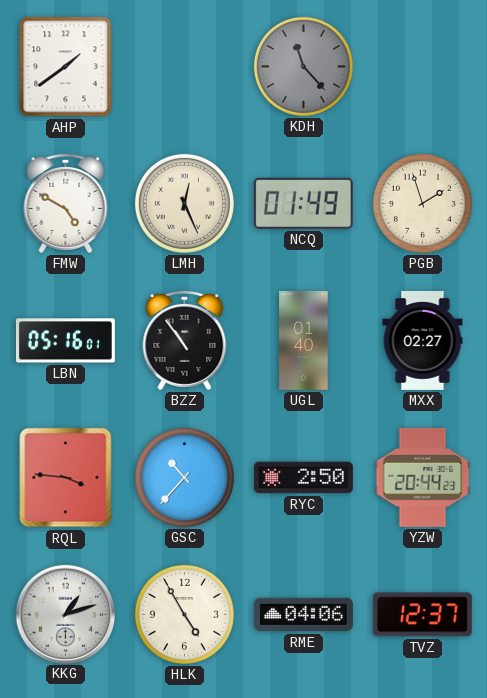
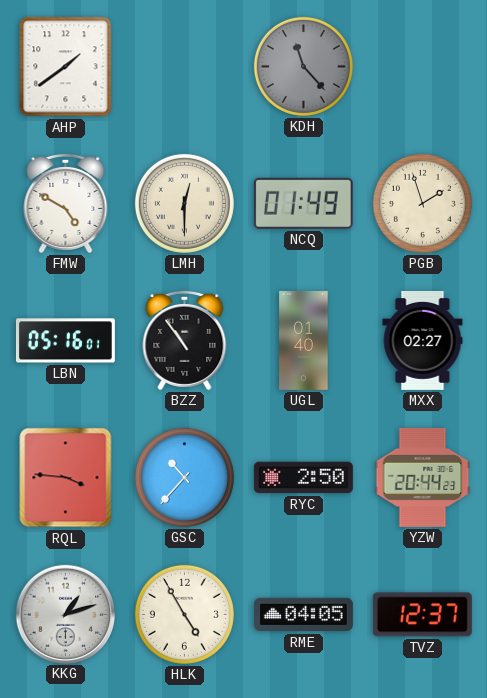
LMH: 12:26 -> 12:30
RME: 04:06 -> 04:05
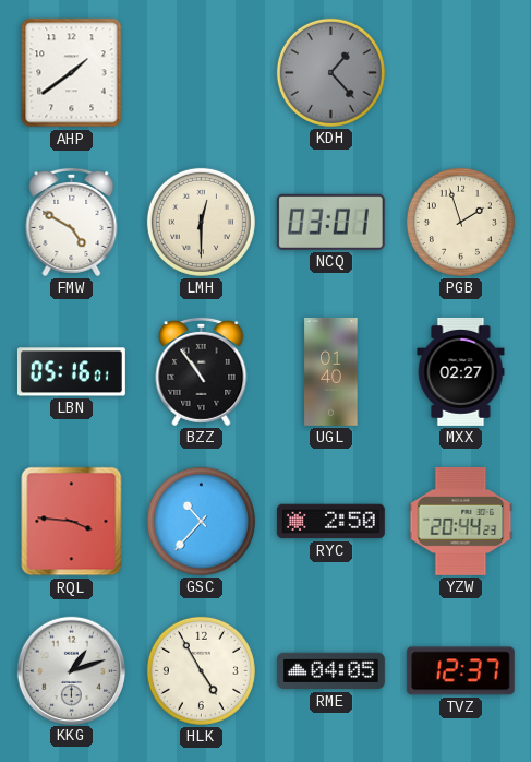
KDH: 11:23 -> 1:23
NCQ: 01:49 -> 03:01
